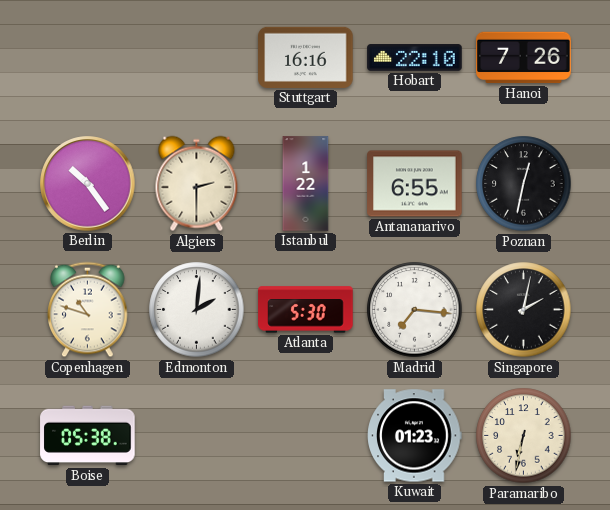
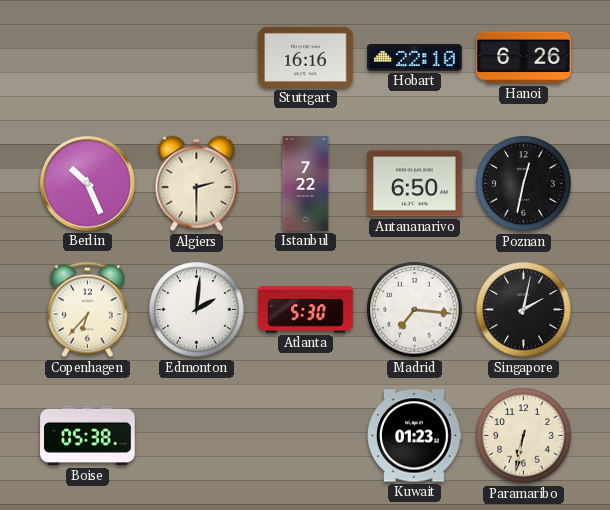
Hanoi: 7:26 -> 6:26
Berlin: 10:24 -> 10:26
Istanbul: 1:22 -> 7:22
Antananarivo: 6:55 -> 6:50
Copenhagen: 10:48 -> 6:37
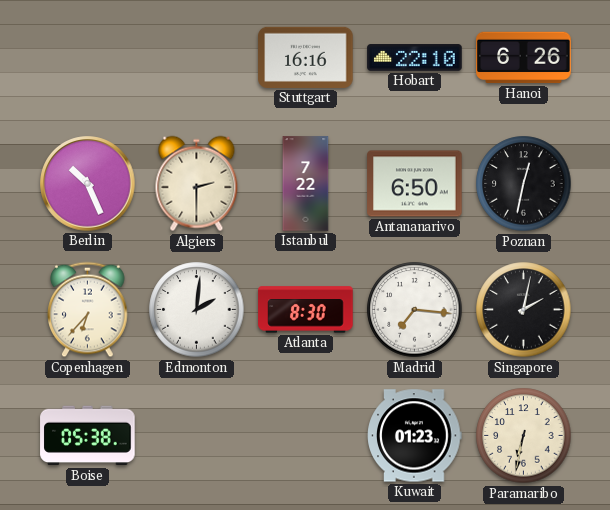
Atlanta: 5:30 -> 8:30
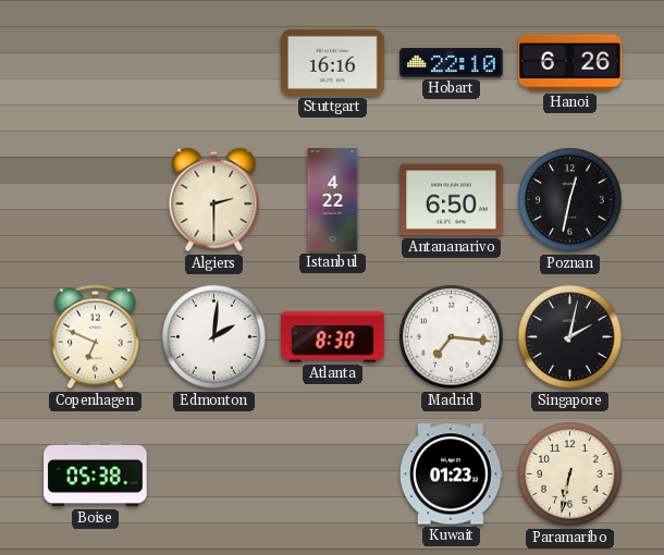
Berlin: 10:26 -> none
Istanbul: 7:22 -> 4:22
Copenhagen: 6:37 -> 6:49
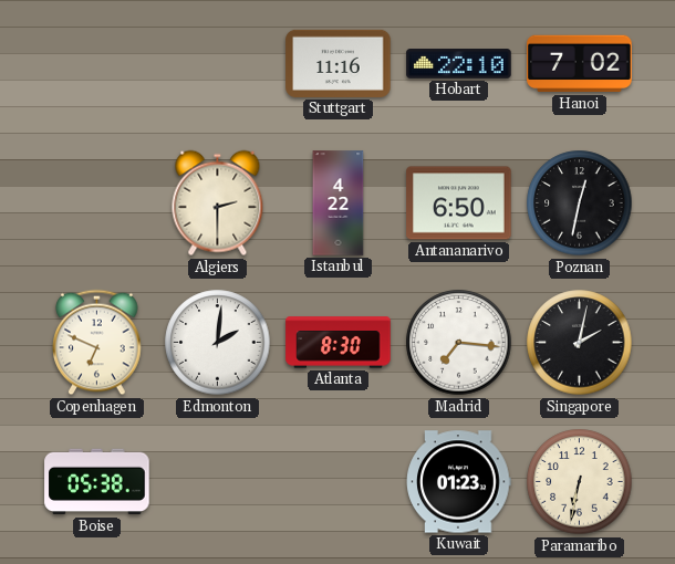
Stuttgart: 16:16 -> 11:16
Hanoi: 6:26 -> 7:02
